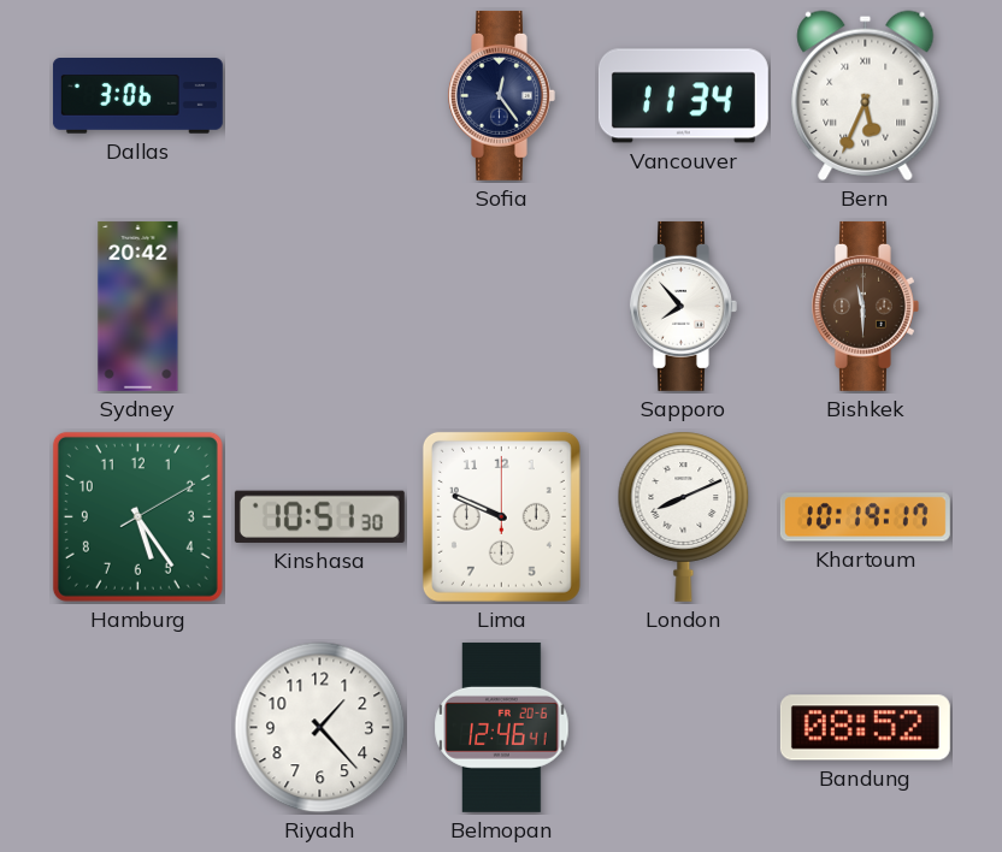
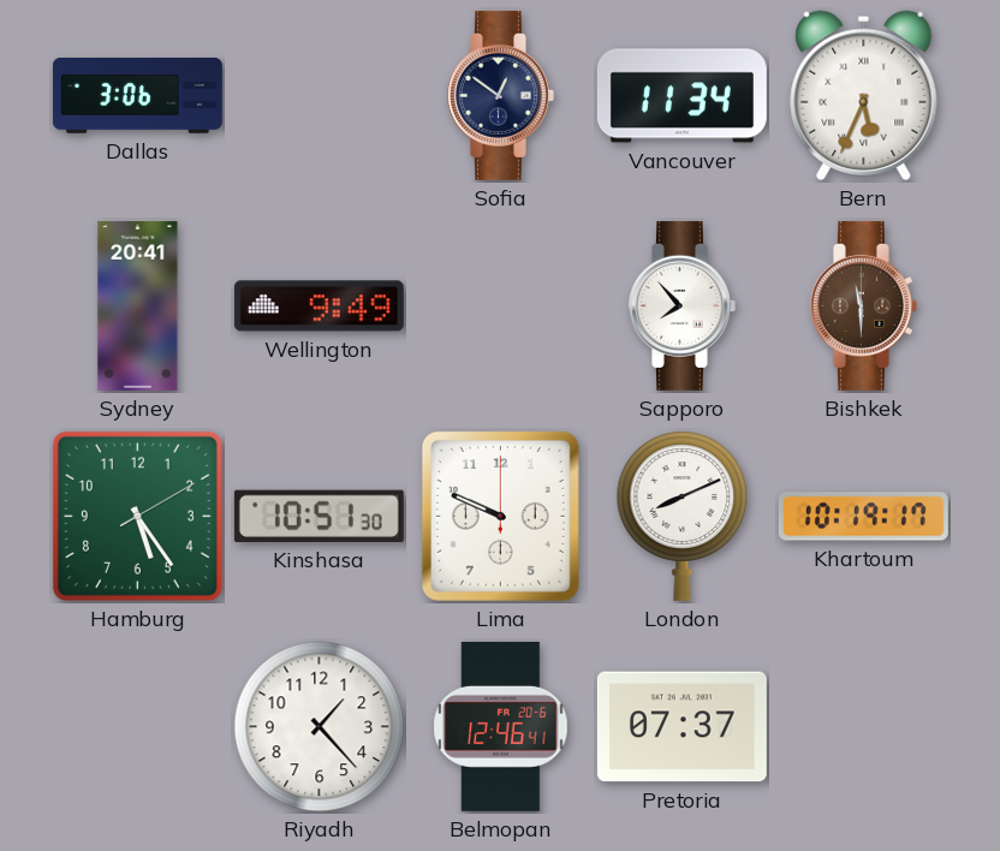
Sofia: 12:24 -> 12:51
Sydney: 20:42 -> 20:41
Wellington: none -> 9:49
Pretoria: none -> 07:37
Bandung: 08:52 -> none
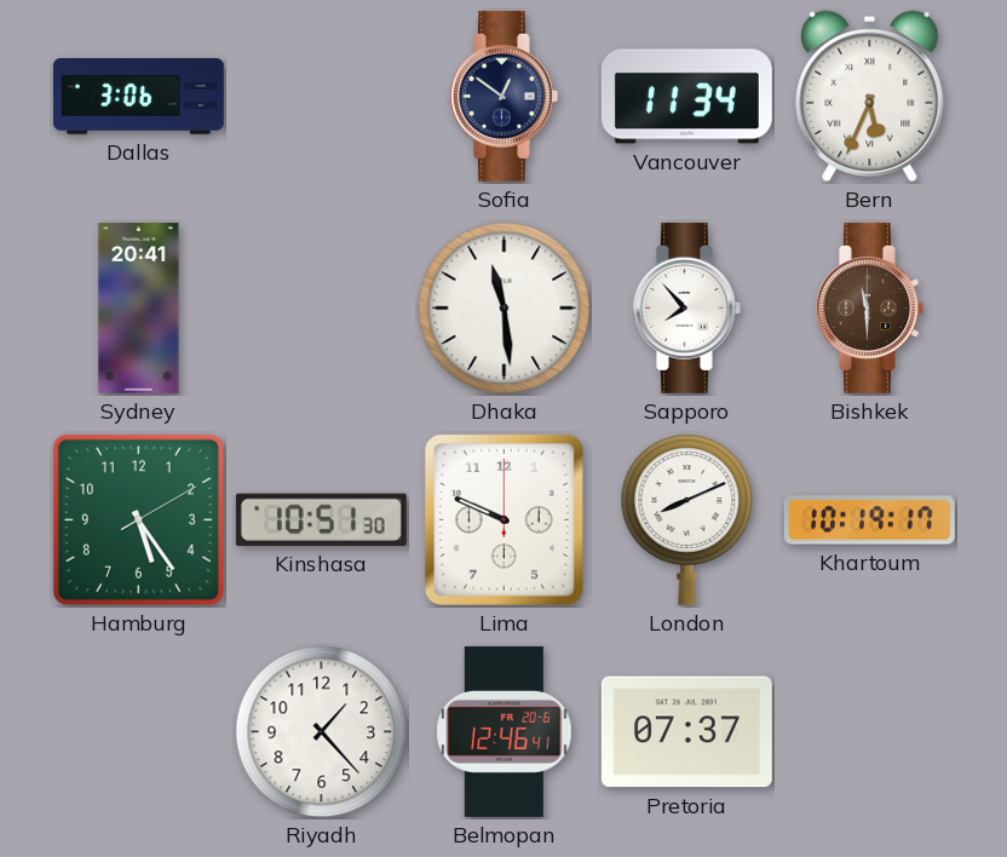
Wellington: 9:49 -> none
Dhaka: none -> 11:29
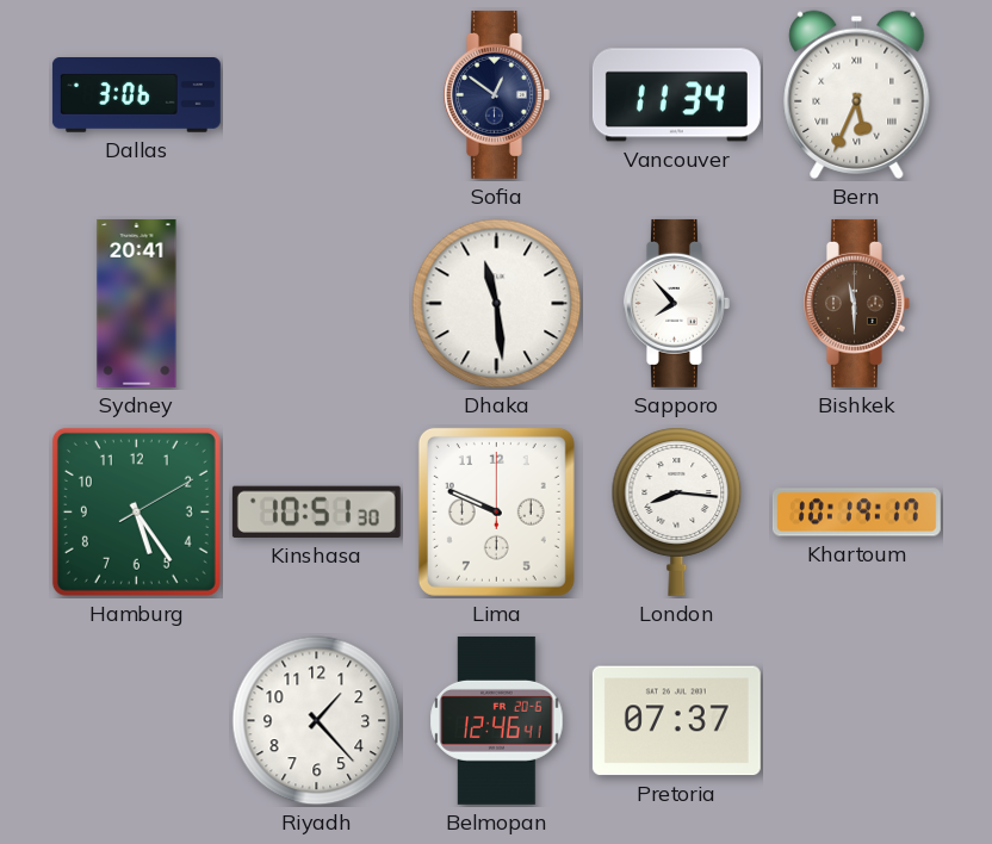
London: 8:11 -> 8:16
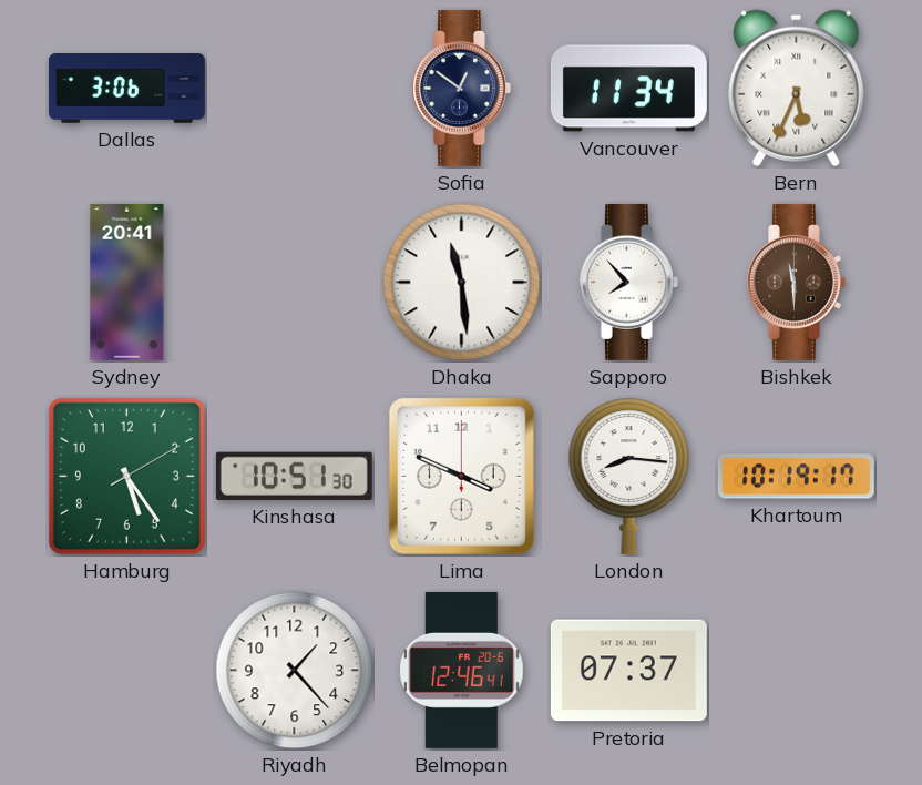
Lima: 9:49 -> 3:49
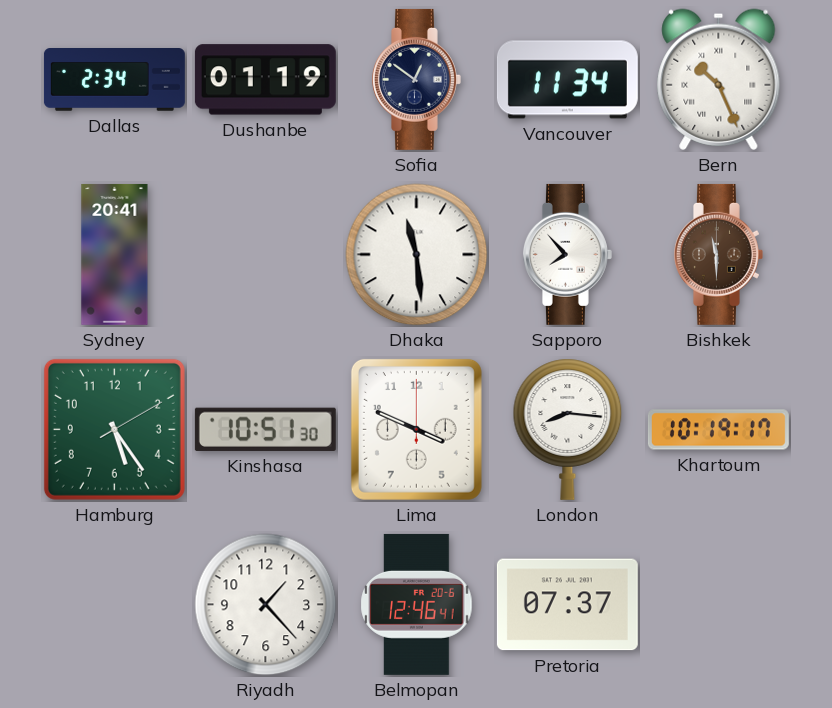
Dallas: 3:06 -> 2:34
Dushanbe: none -> 01:19
Bern: 5:34 -> 10:26
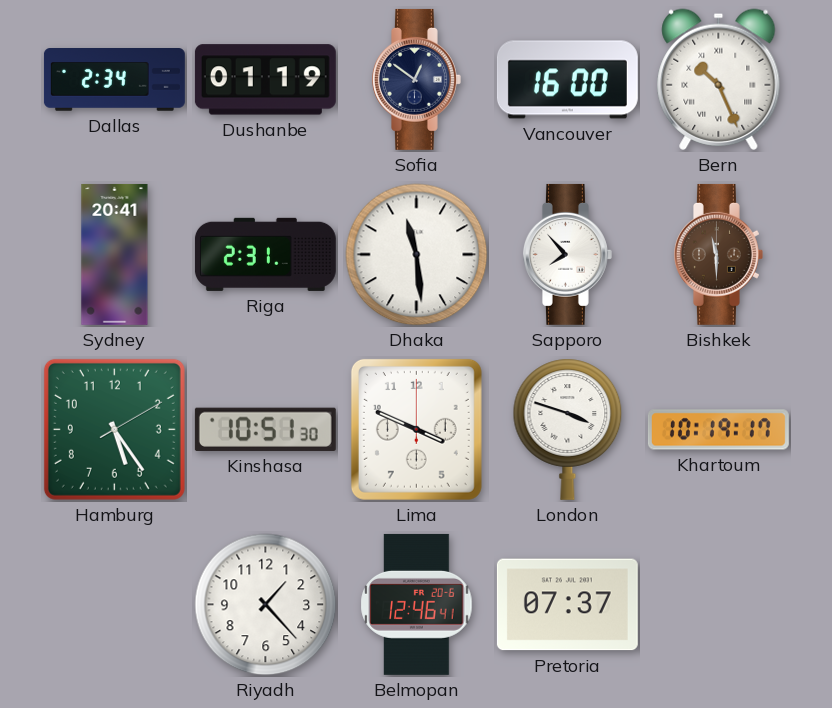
Vancouver: 11:34 -> 16:00
Riga: none -> 2:31
London: 8:16 -> 3:48
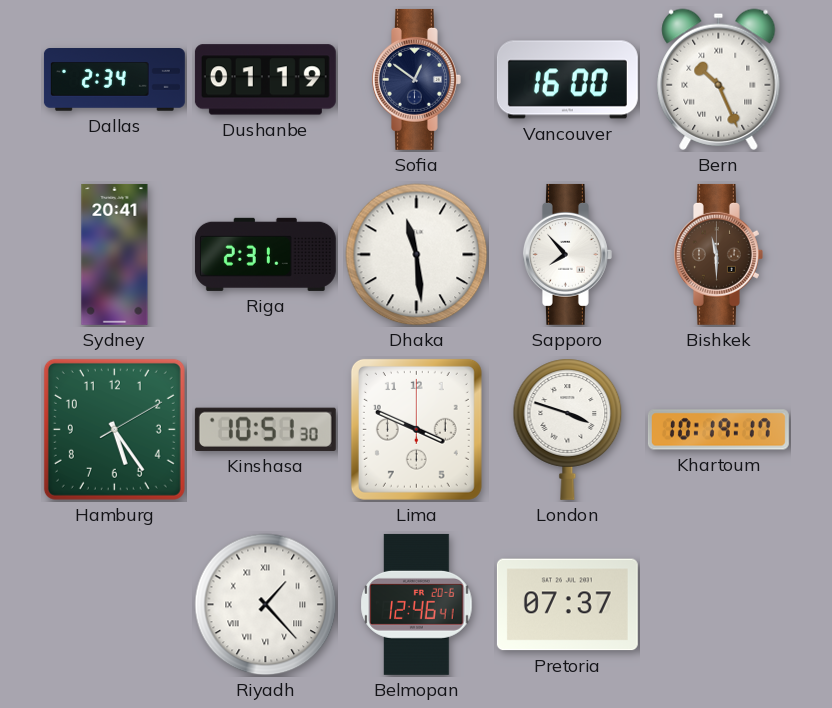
Riyadh numerals: Arabic -> Roman
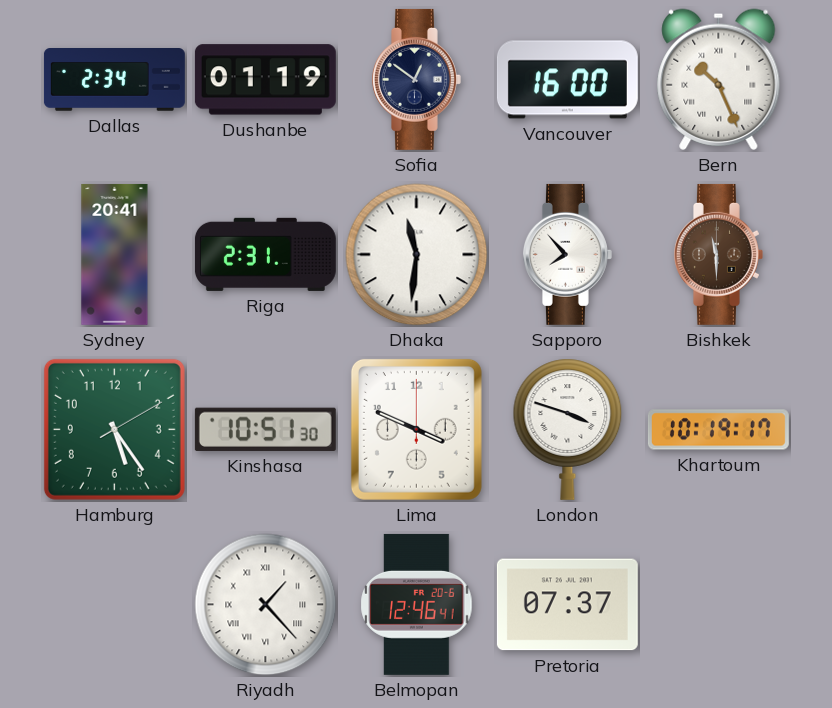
Dhaka: 11:29 -> 11:31
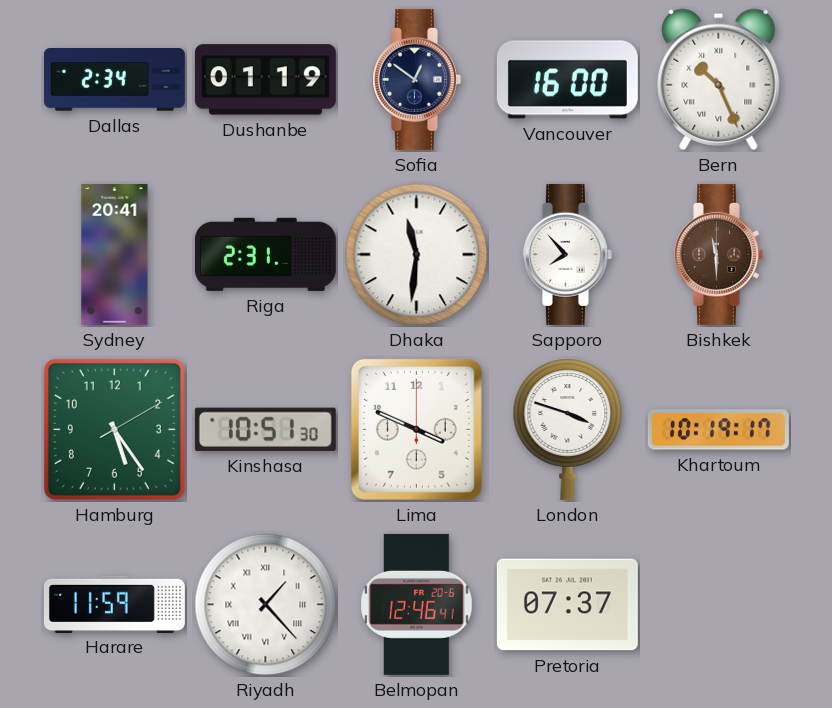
Harare: none -> 11:59
